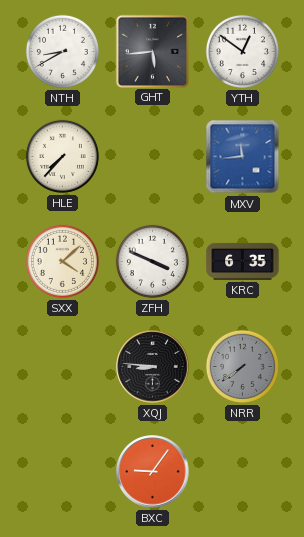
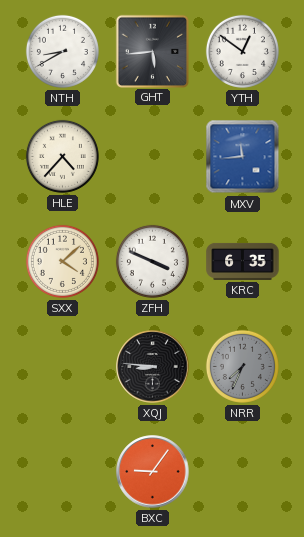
HLE: 7:37 -> 4:37
NRR: 7:39 -> 7:34
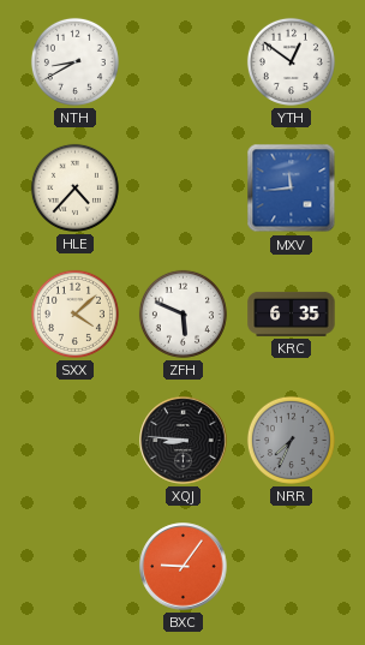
GHT: 5:44 -> none
ZFH: 3:49 -> 5:49
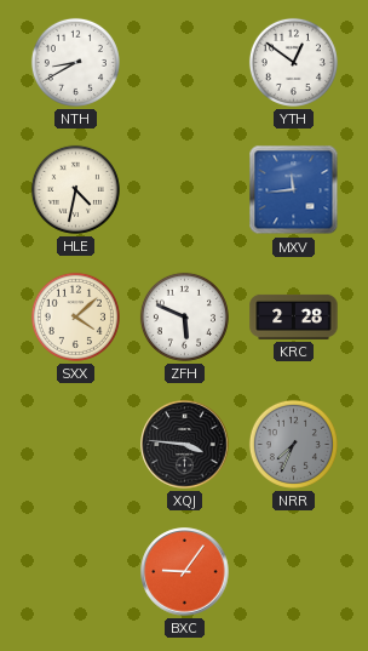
HLE: 4:37 -> 4:32
KRC: 6:35 -> 2:28
XQJ: 8:46 -> 3:46
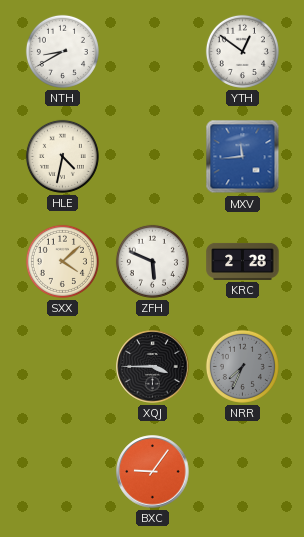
XQJ: 3:46 -> 3:45
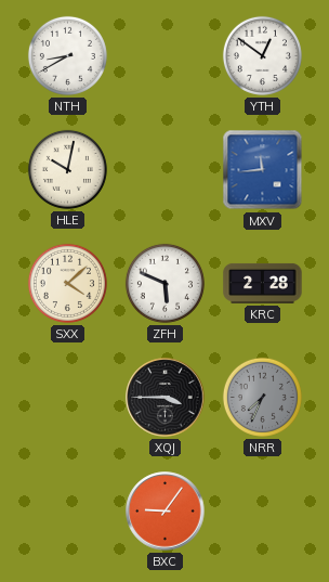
HLE: 4:32 -> 10:02
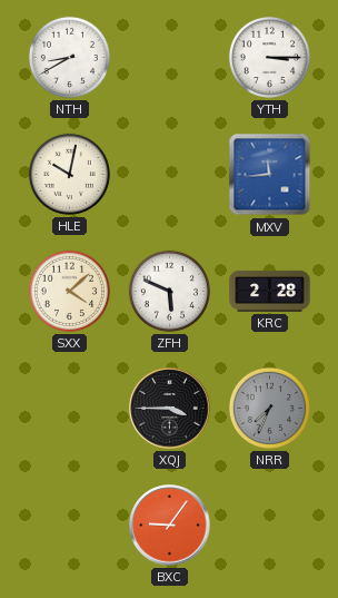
YTH: 12:51 -> 3:15
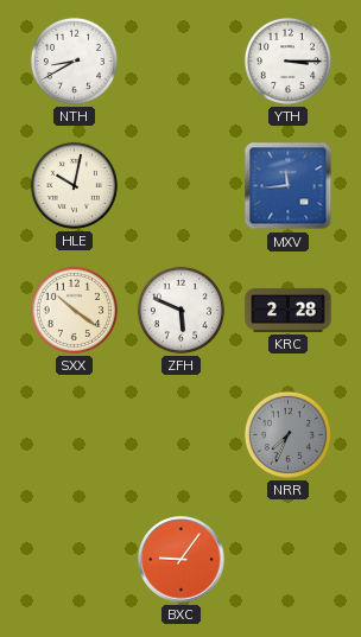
SXX: 4:08 -> 10:21
XQJ: 3:45 -> none
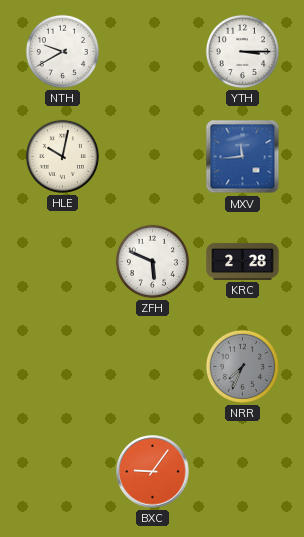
NTH: 8:40 -> 9:40
SXX: 10:21 -> none
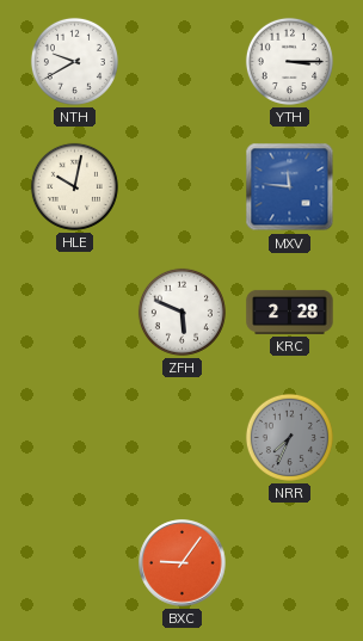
MXV: 11:44 -> 11:46
